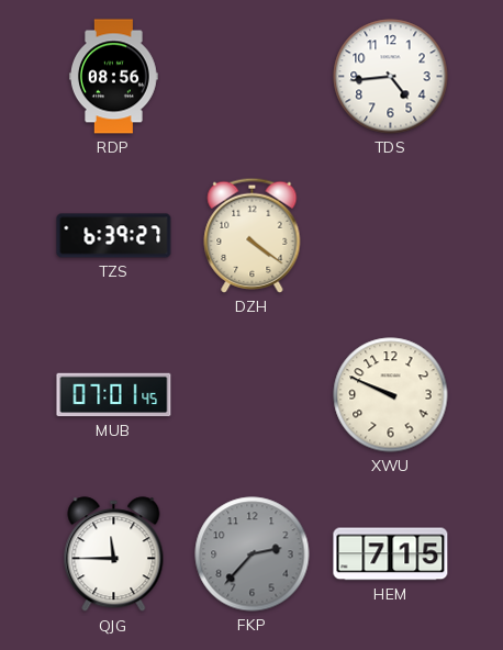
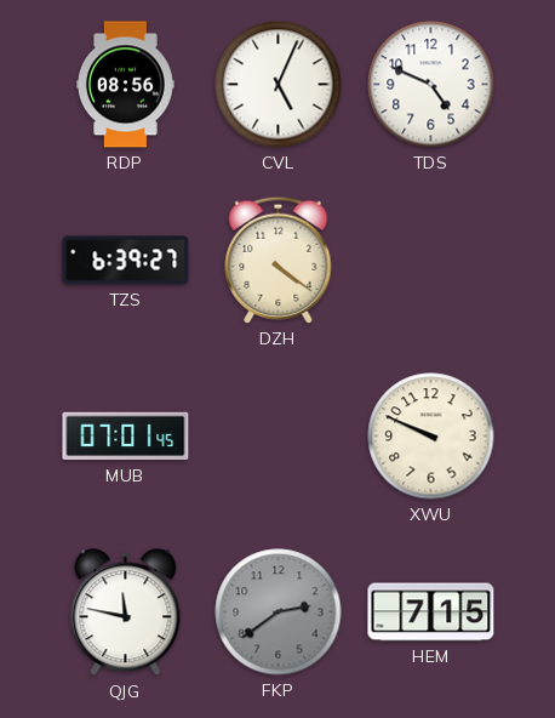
CVL: none -> 5:04
TDS: 4:44 -> 4:49
QJG: 11:45 -> 11:47
FKP: 2:37 -> 2:39
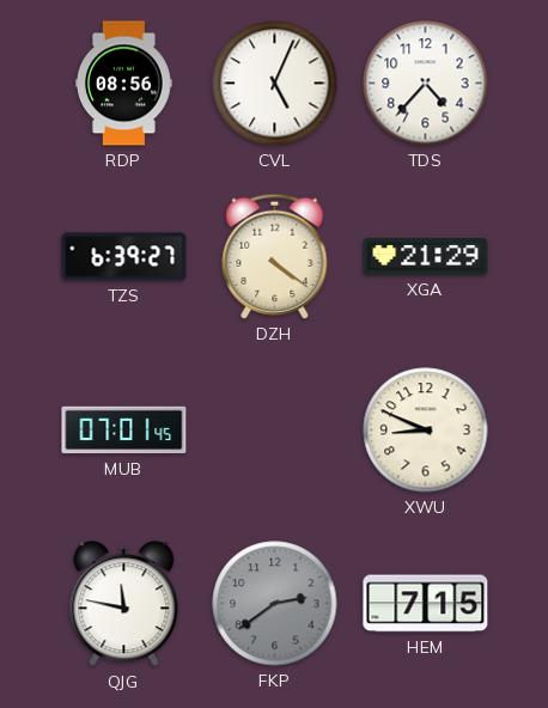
TDS: 4:49 -> 4:37
XGA: none -> 21:29
XWU: 9:49 -> 8:49
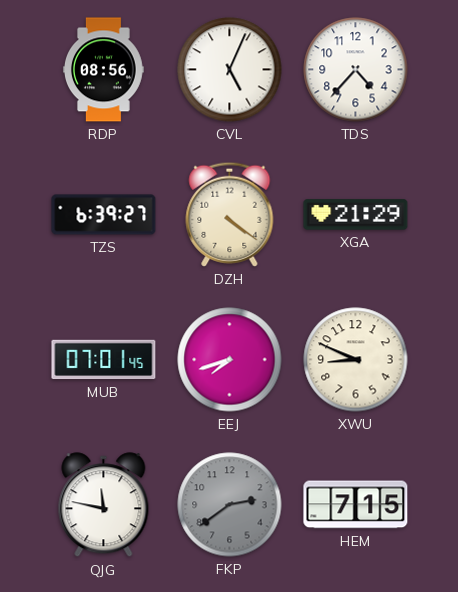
EEJ: none -> 7:42
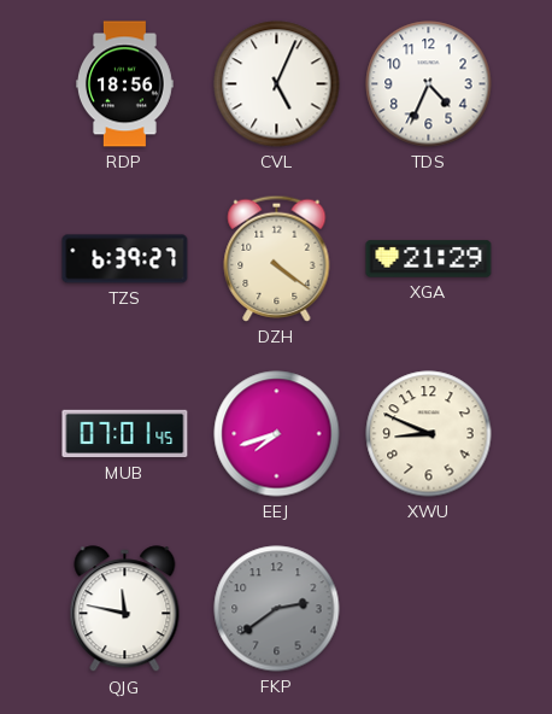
RDP: 08:56 -> 18:56
TDS: 4:37 -> 4:34
HEM: 7:15 -> none
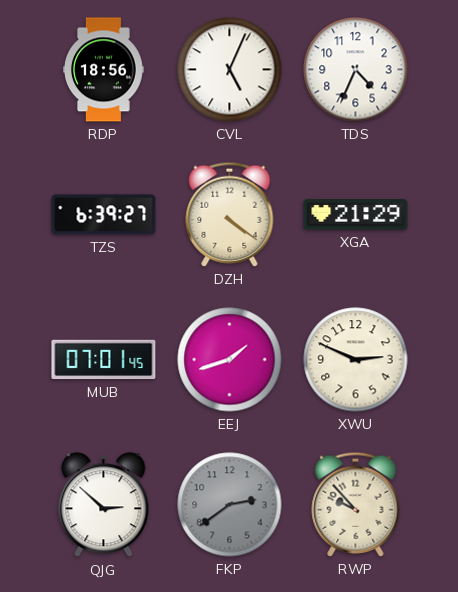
EEJ: 7:42 -> 1:42
XWU: 8:49 -> 2:49
QJG: 11:47 -> 2:52
RWP: none -> 9:53
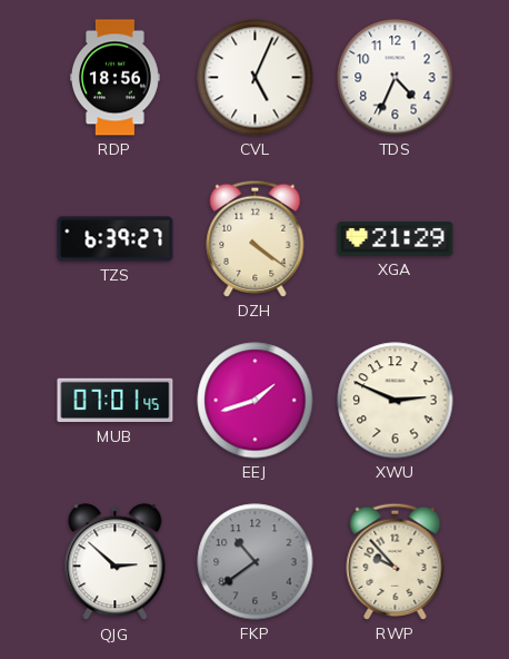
FKP: 2:39 -> 10:39
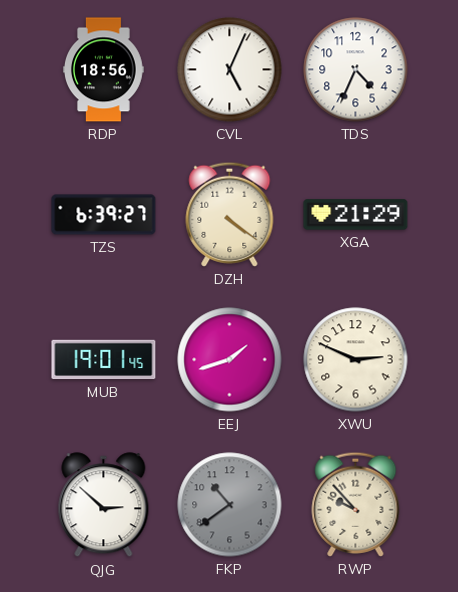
MUB: 07:01 -> 19:01
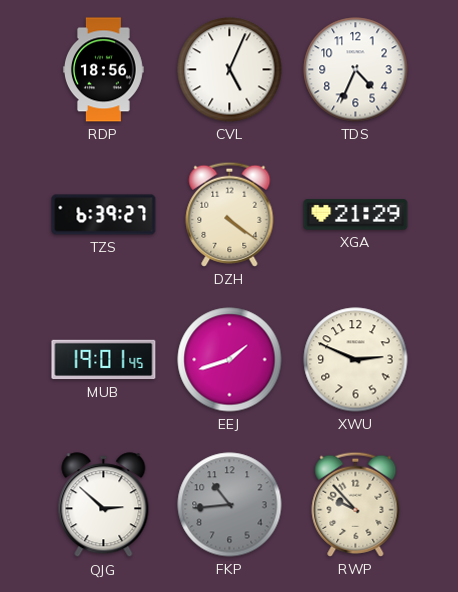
FKP: 10:39 -> 10:44
